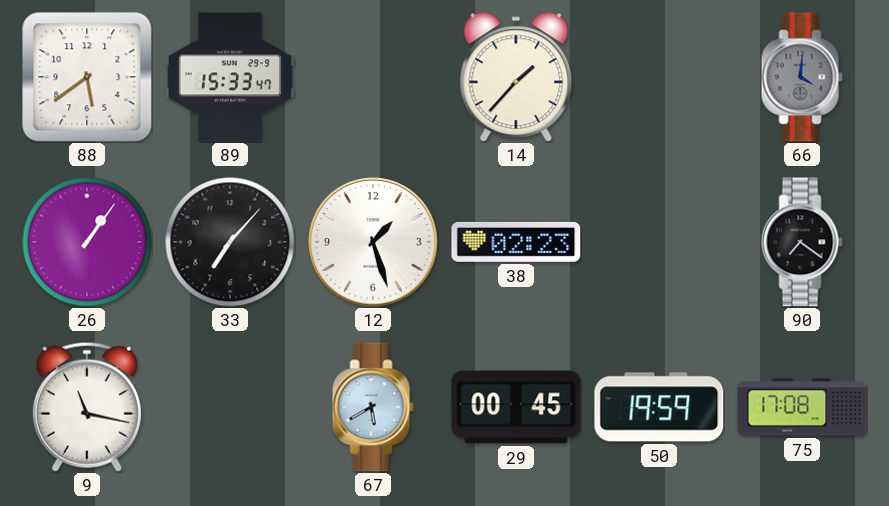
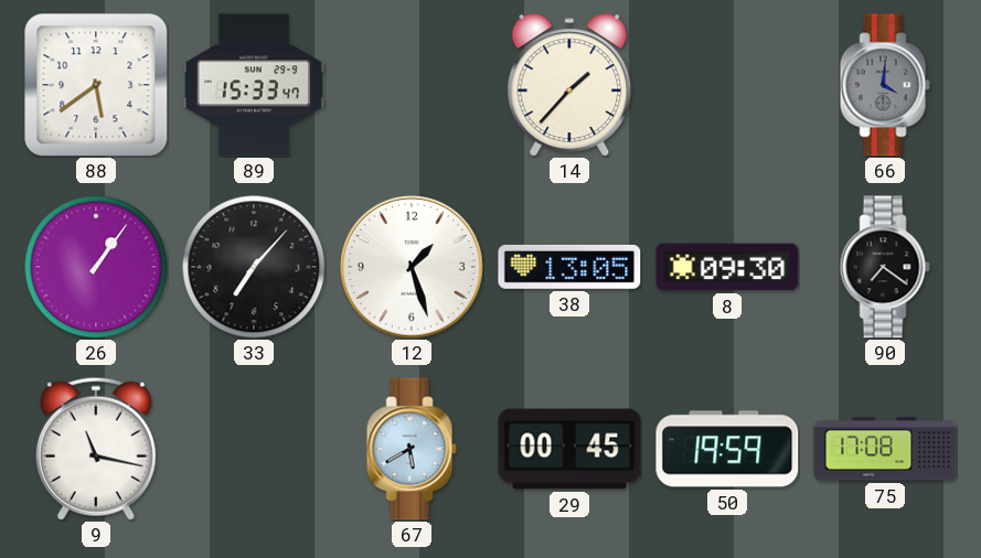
38: 02:23 -> 13:05
8: none -> 09:30
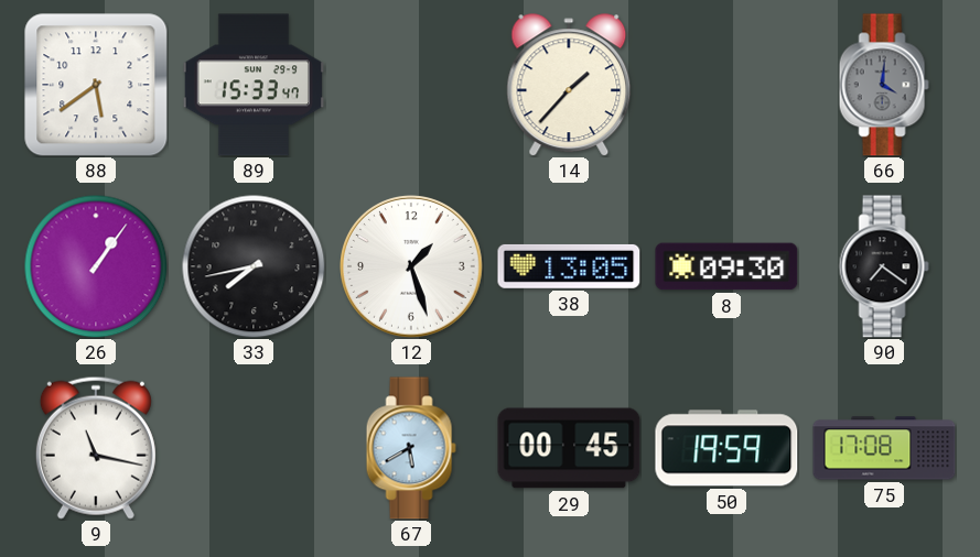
33: 7:07 -> 7:43
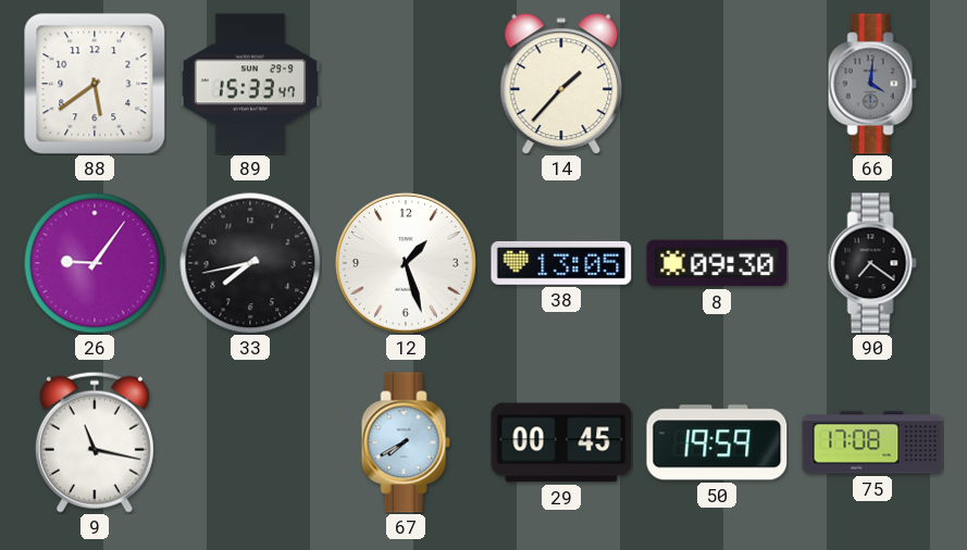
26: 1:06 -> 9:06
67: 5:40 -> 7:40
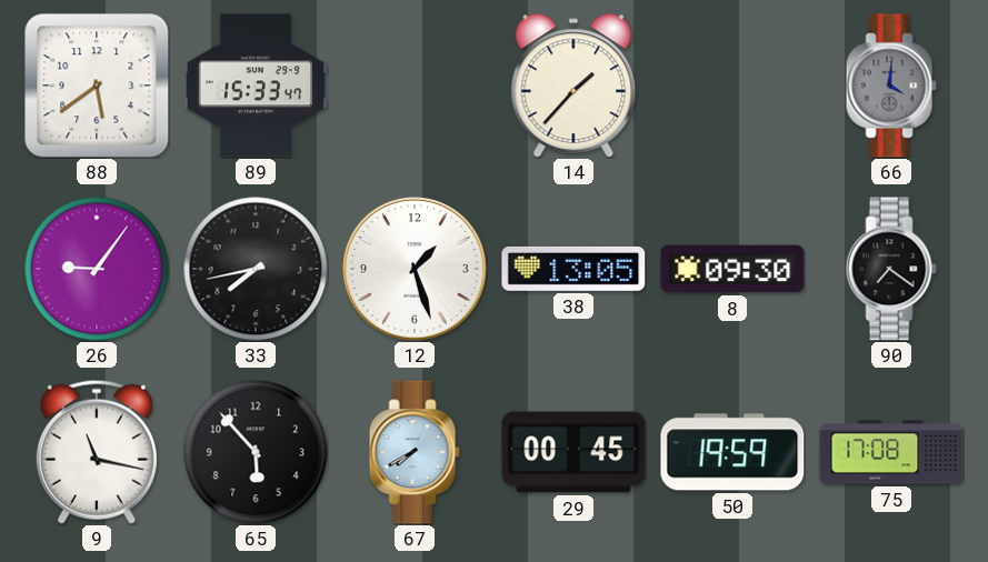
65: none -> 5:53
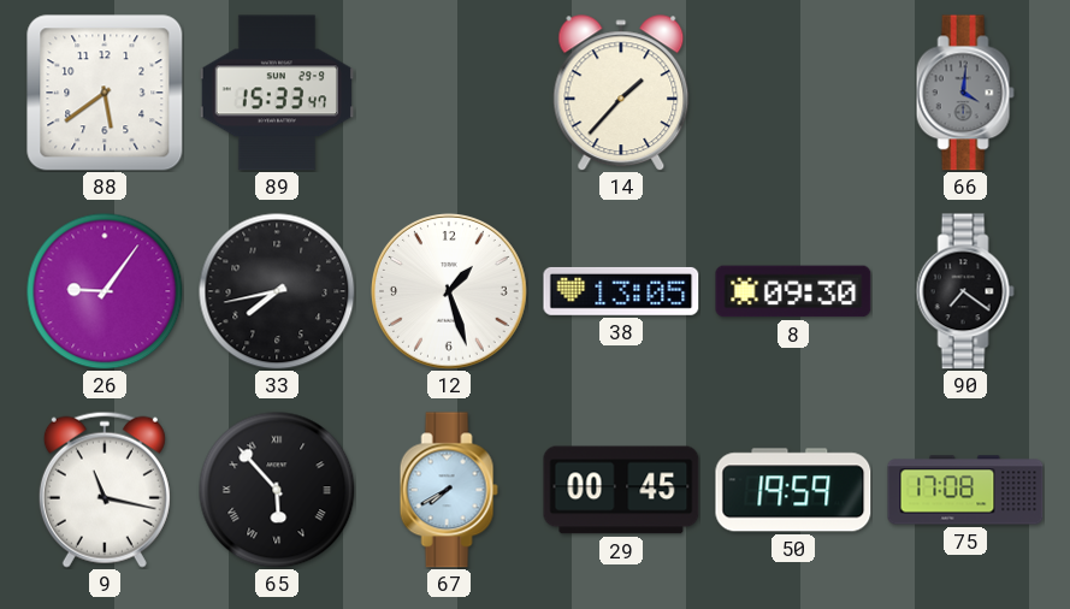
65 numerals: Arabic -> Roman
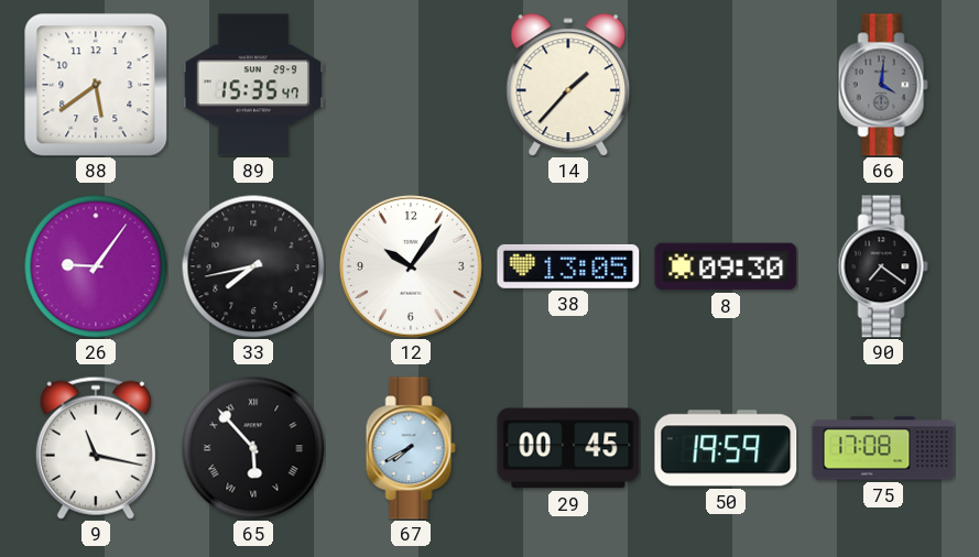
89: 15:33 -> 15:35
12: 1:27 -> 10:06
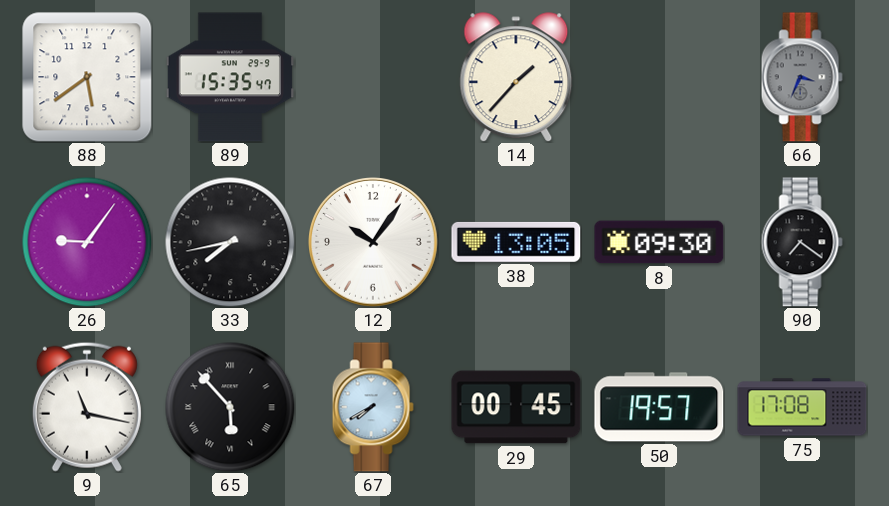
66: 4:01 -> 3:34
50: 19:59 -> 19:57
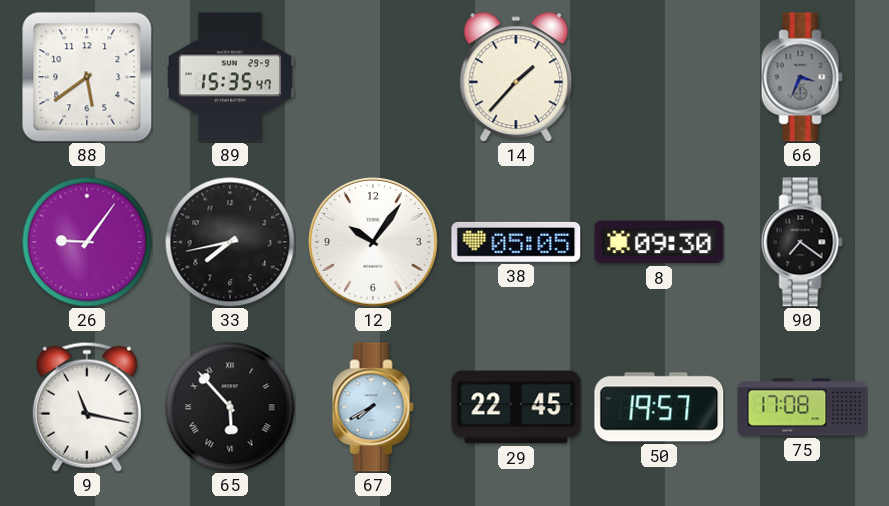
38: 13:05 -> 05:05
29: 00:45 -> 22:45
